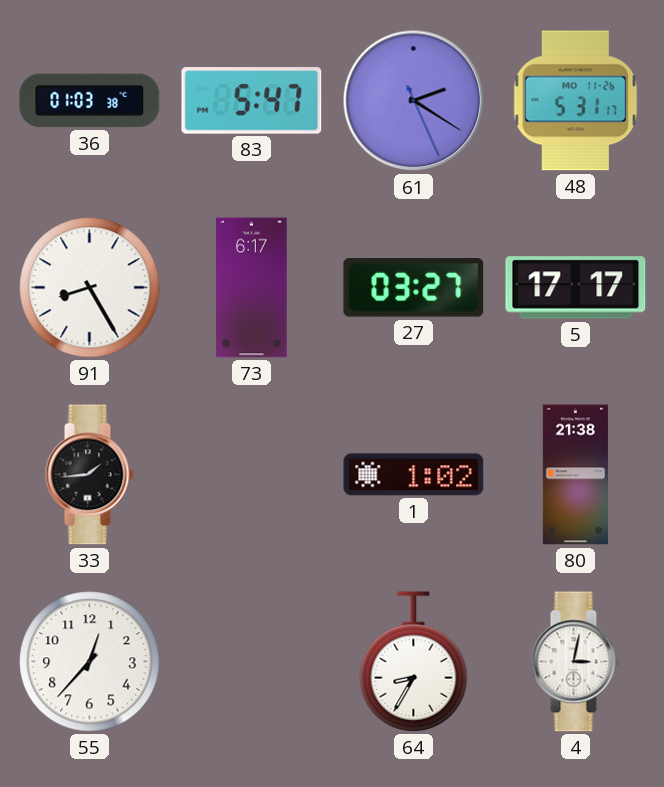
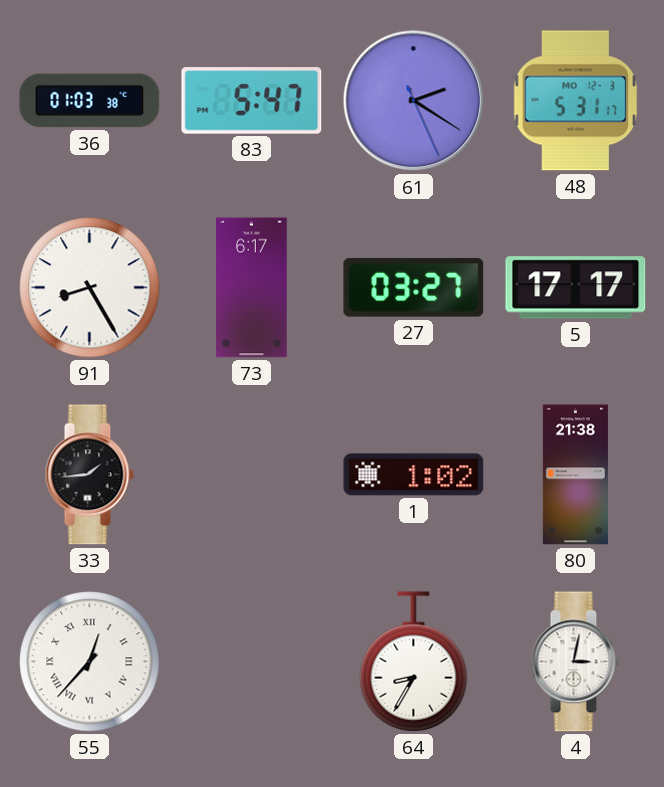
48 date: MO 11-26 -> MO 12-3
55 numerals: Arabic -> Roman
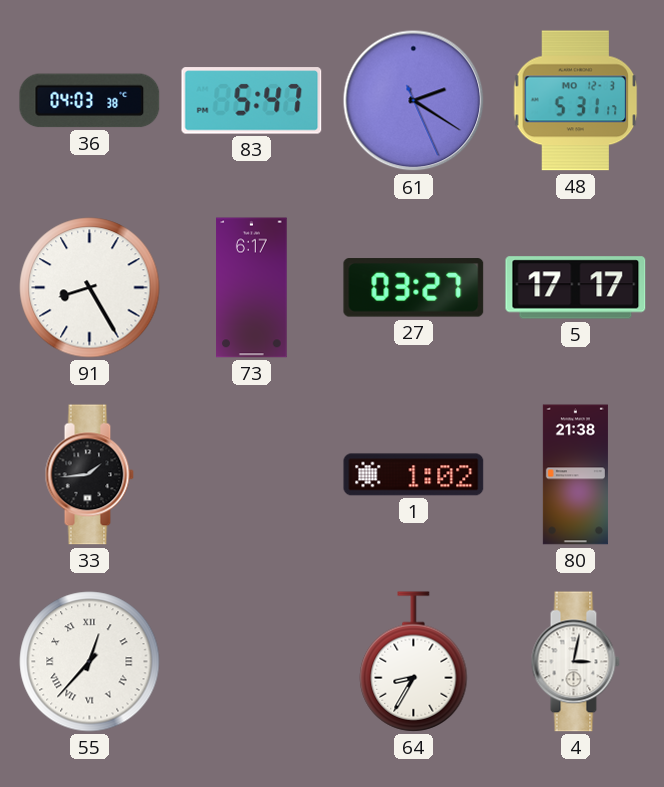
36: 01:03 -> 04:03
